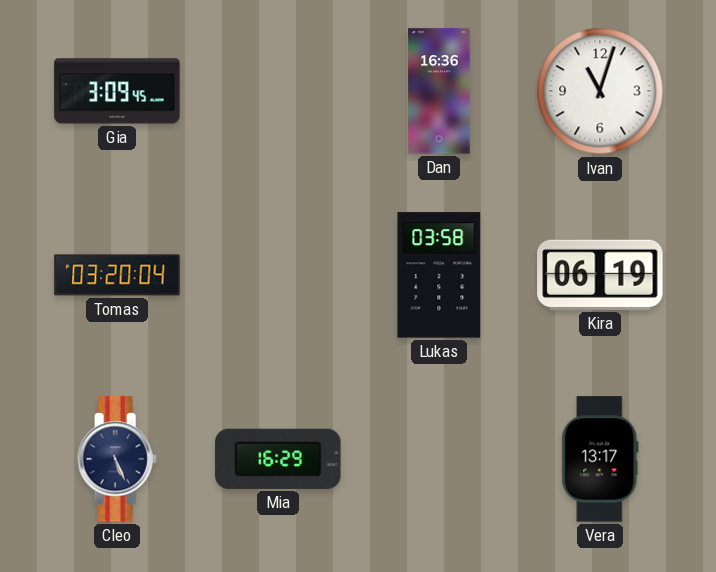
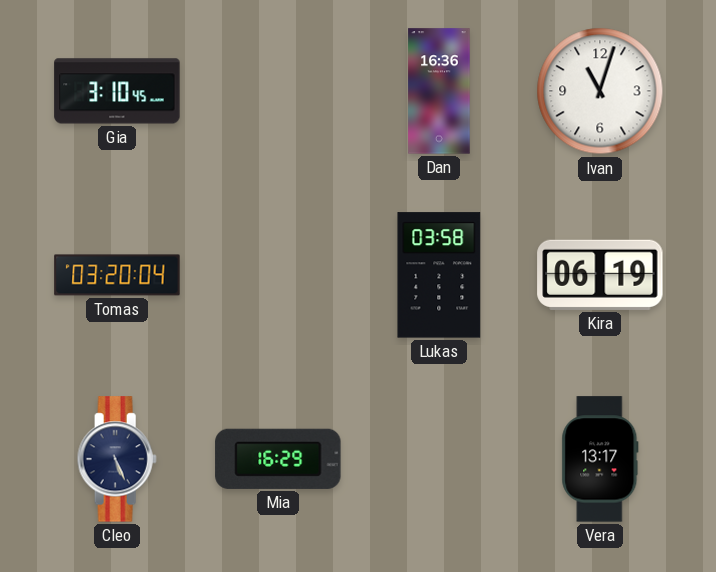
Gia: 3:09 -> 3:10
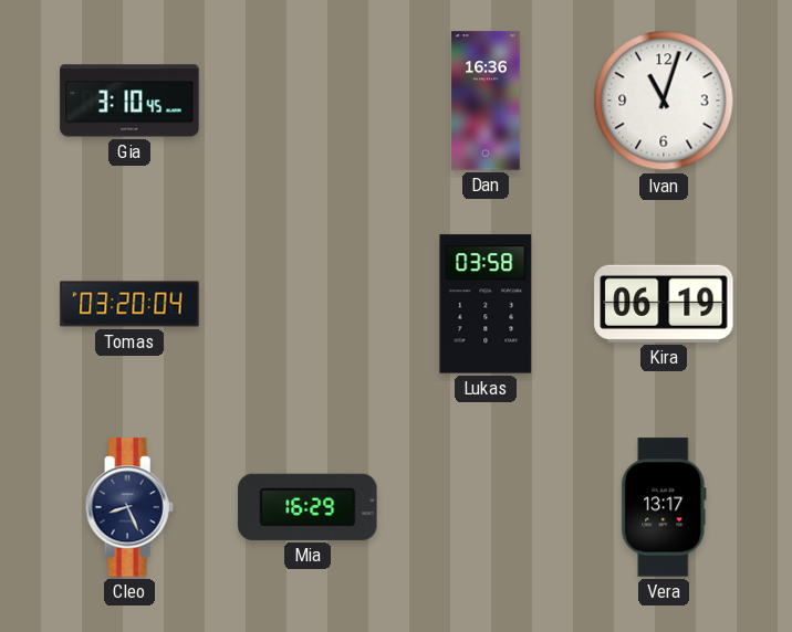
Cleo: 5:26 -> 8:26
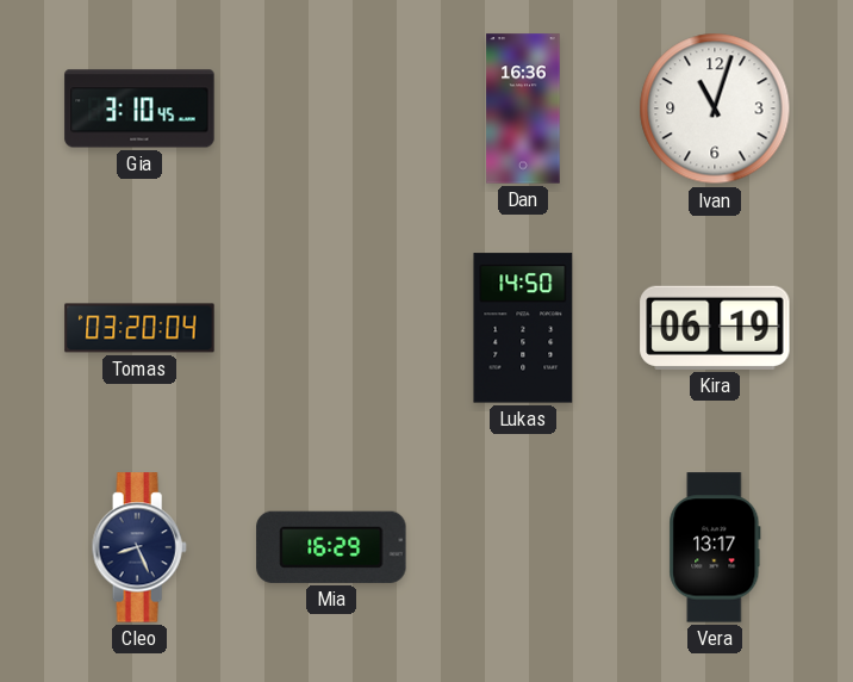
Lukas: 03:58 -> 14:50
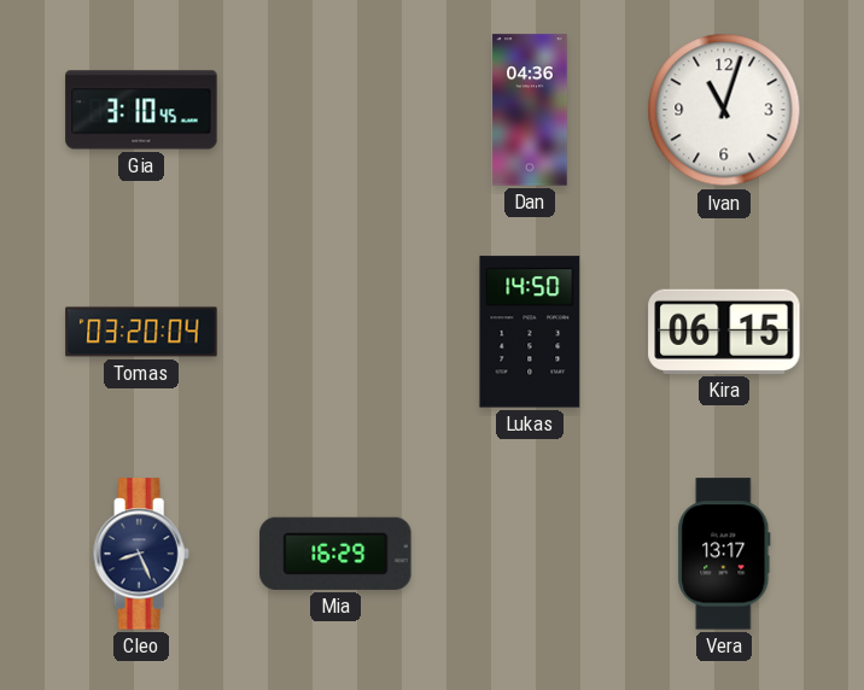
Dan: 16:36 -> 04:36
Kira: 06:19 -> 06:15
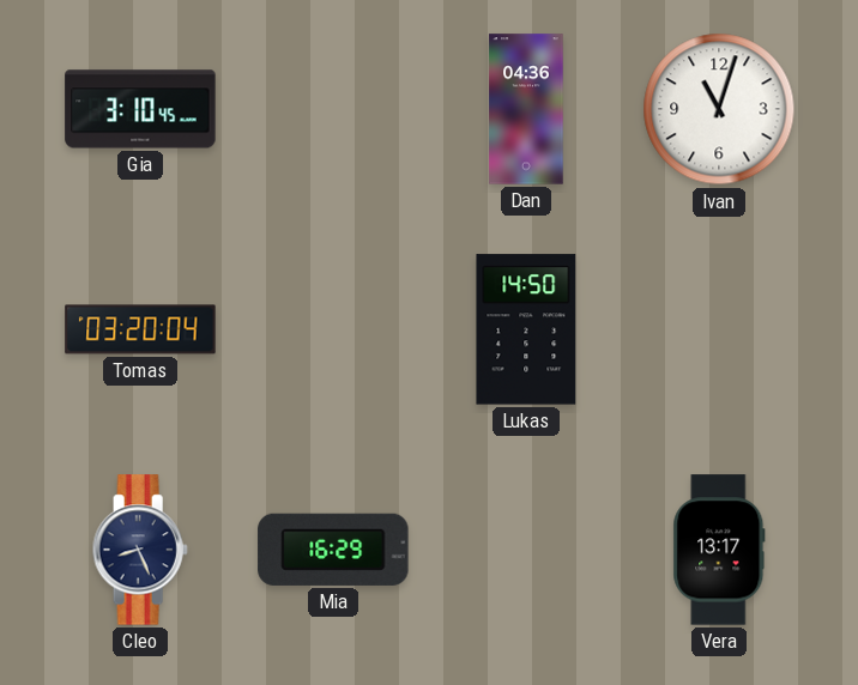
Kira: 06:15 -> none
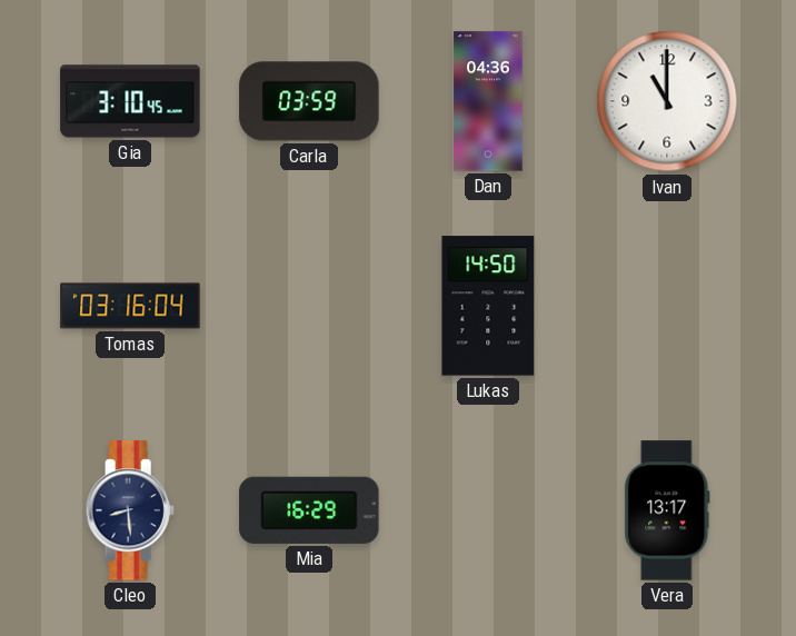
Carla: none -> 03:59
Ivan: 11:03 -> 11:00
Tomas: 03:20 -> 03:16
Cleo: 8:26 -> 8:29
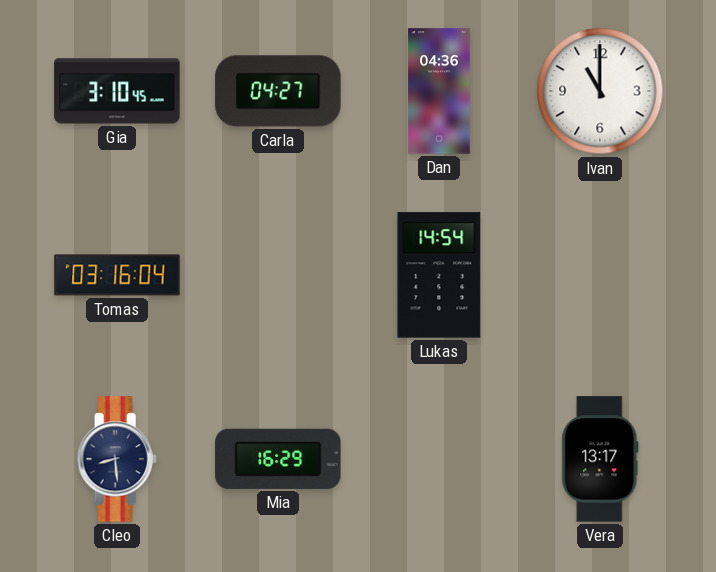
Carla: 03:59 -> 04:27
Lukas: 14:50 -> 14:54
